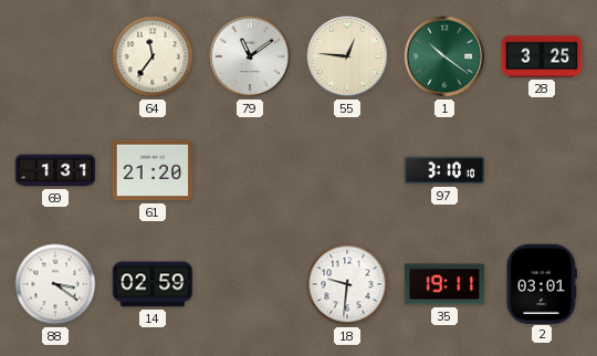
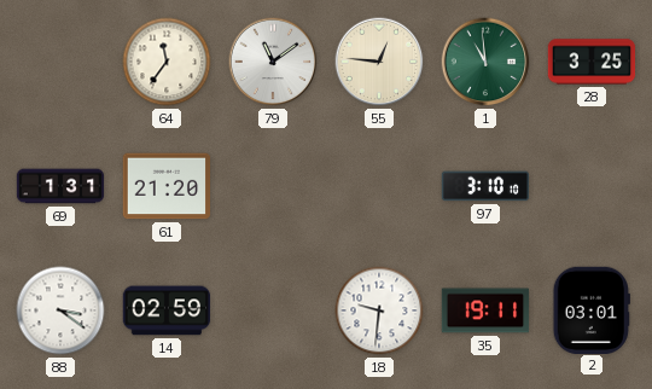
1: 10:21 -> 10:59
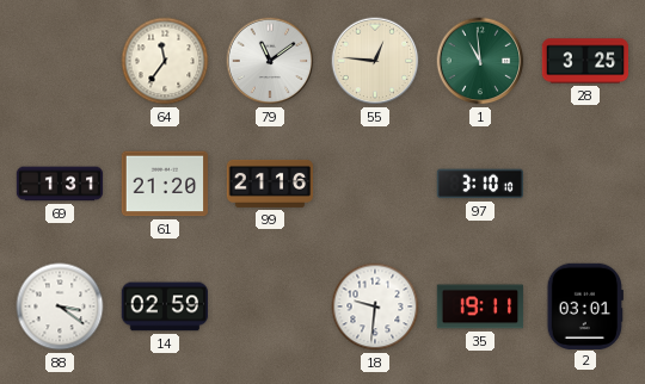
99: none -> 21:16
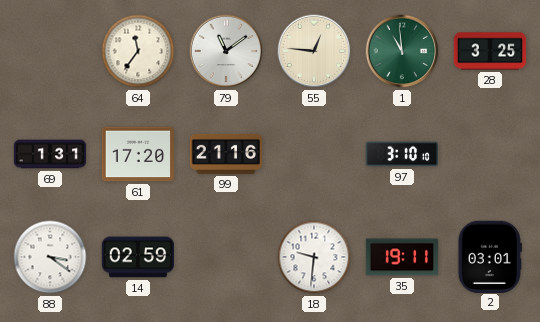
61: 21:20 -> 17:20
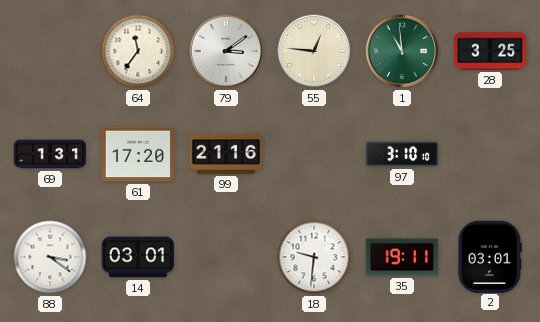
79: 11:09 -> 3:09
14: 02:59 -> 03:01
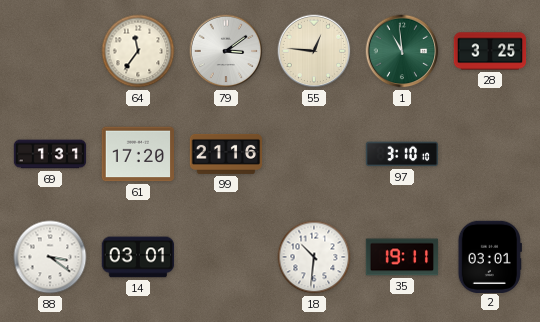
18: 9:31 -> 10:31
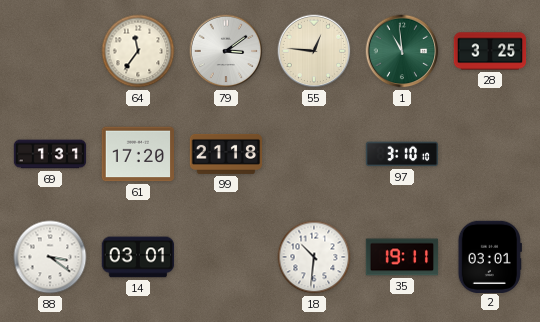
99: 21:16 -> 21:18
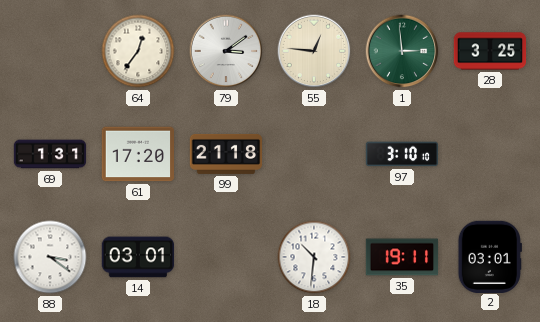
64: 11:36 -> 12:36
1: 10:59 -> 2:59
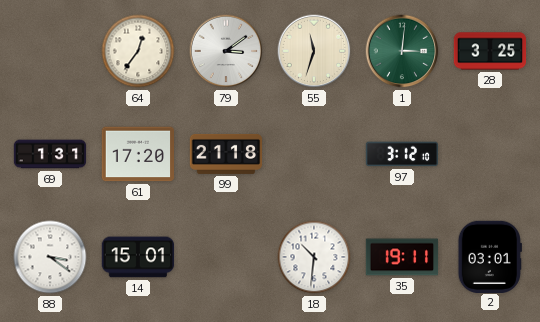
55: 12:46 -> 11:33
1: 2:59 -> 3:01
97: 3:10 -> 3:12
14: 03:01 -> 15:01
